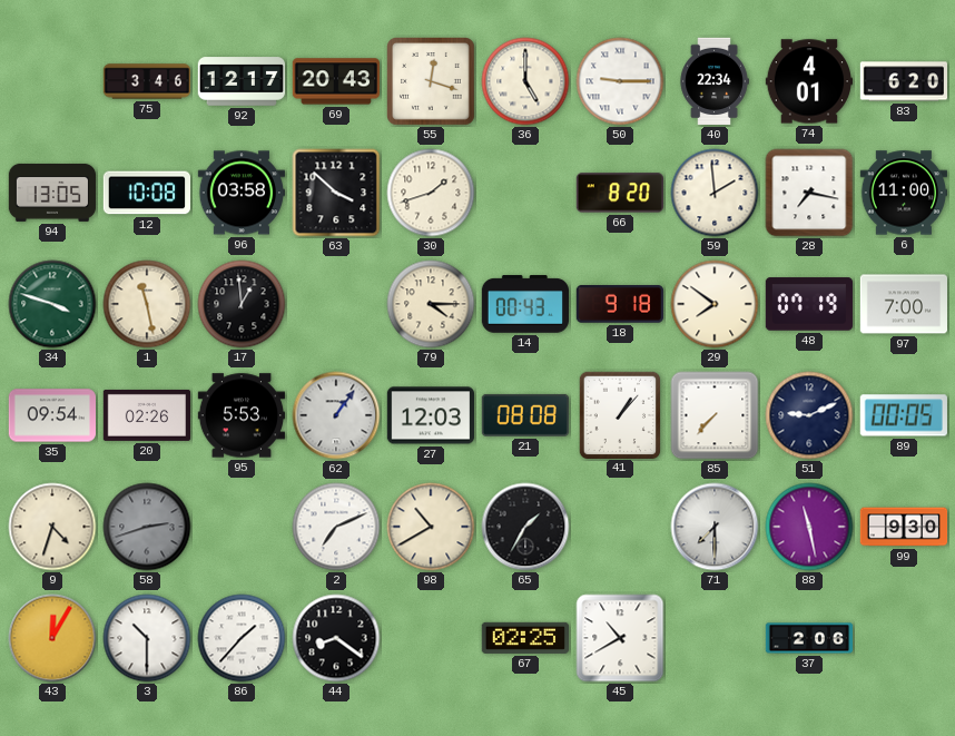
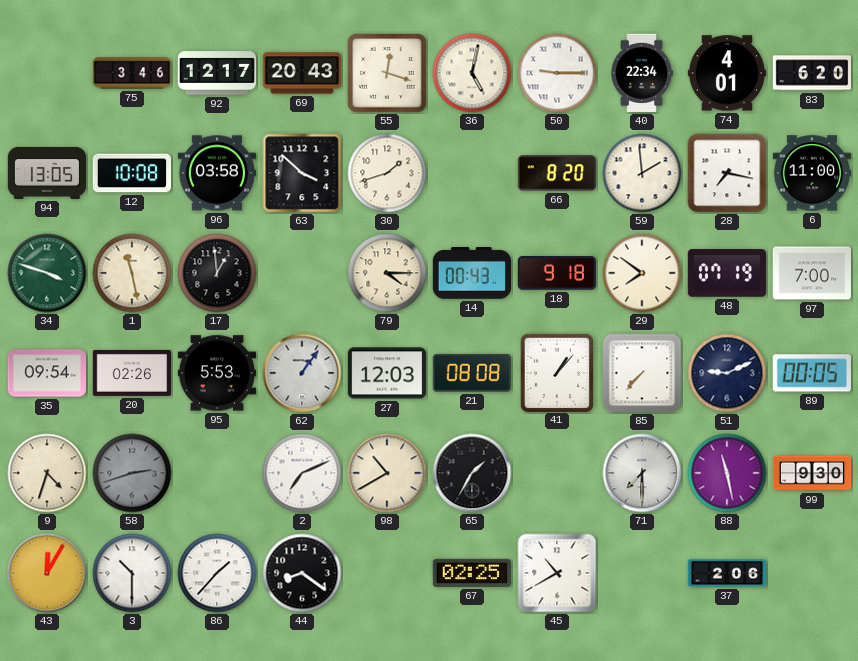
36: 5:00 -> 5:02
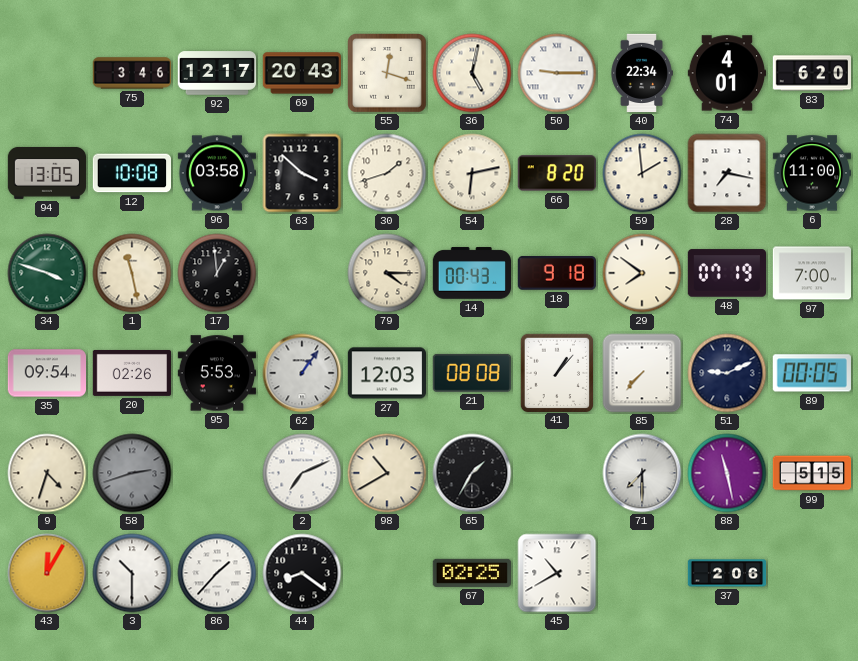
54: none -> 6:13
99: 9:30 -> 5:15
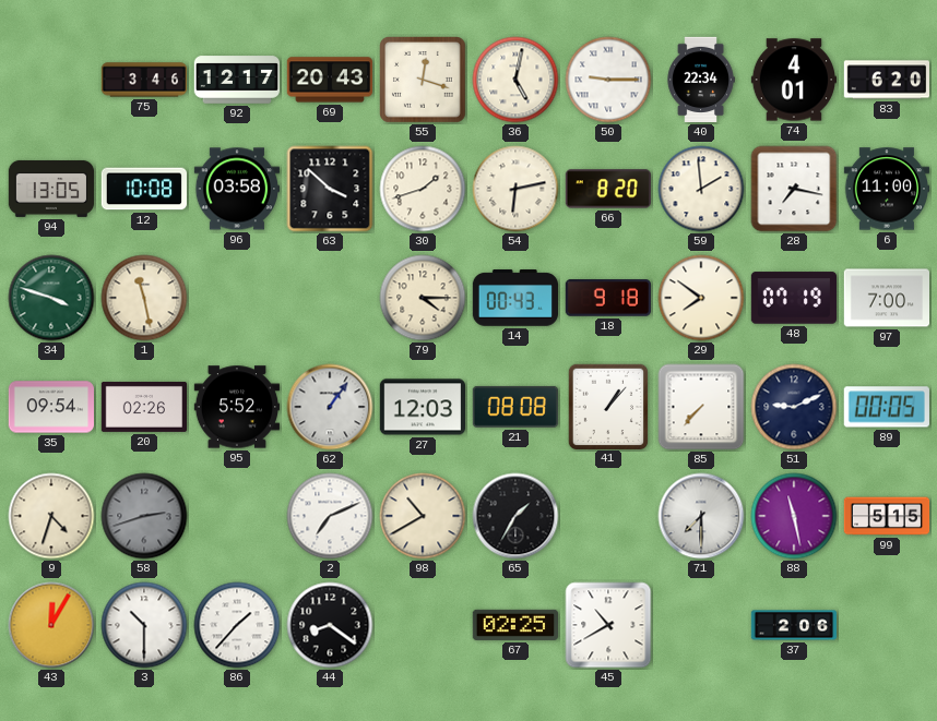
17: 12:59 -> none
95: 5:53 -> 5:52
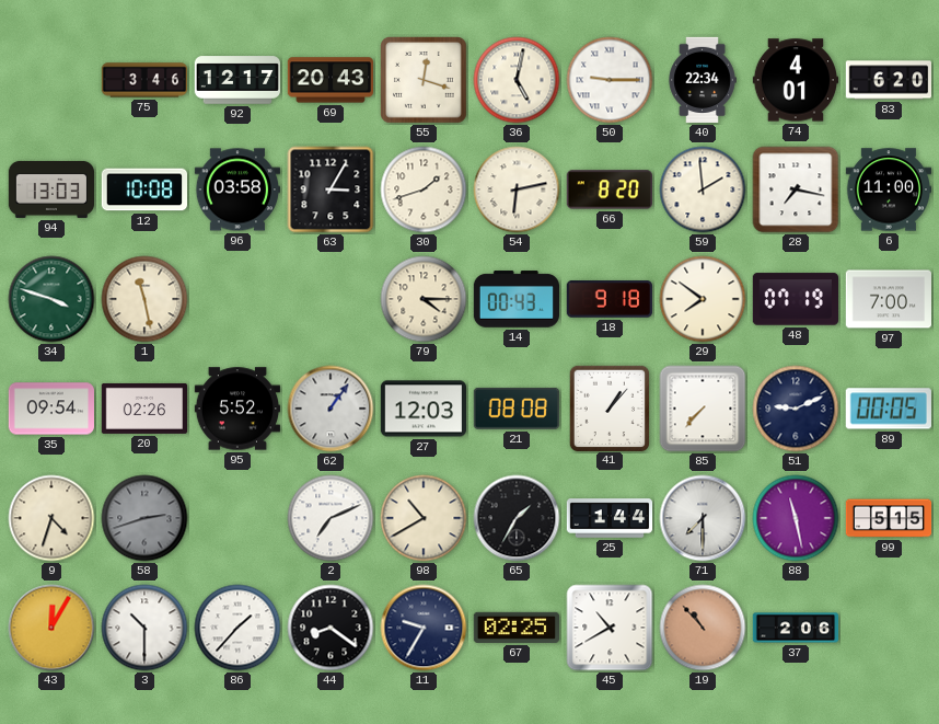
94: 13:05 -> 13:03
63: 3:52 -> 3:05
25: none -> 1:44
11: none -> 9:35
19: none -> 10:53
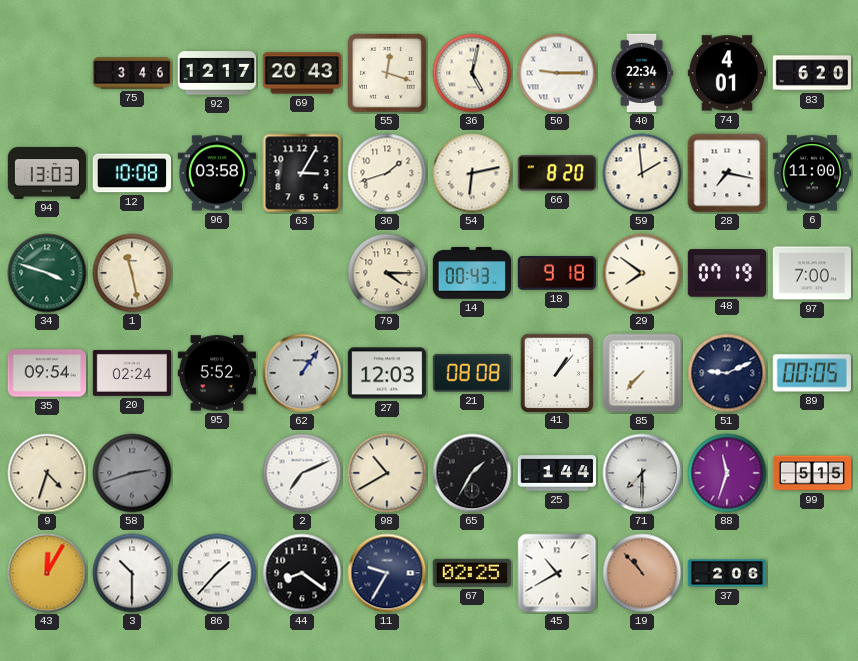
20: 02:26 -> 02:24
88: 11:28 -> 11:33
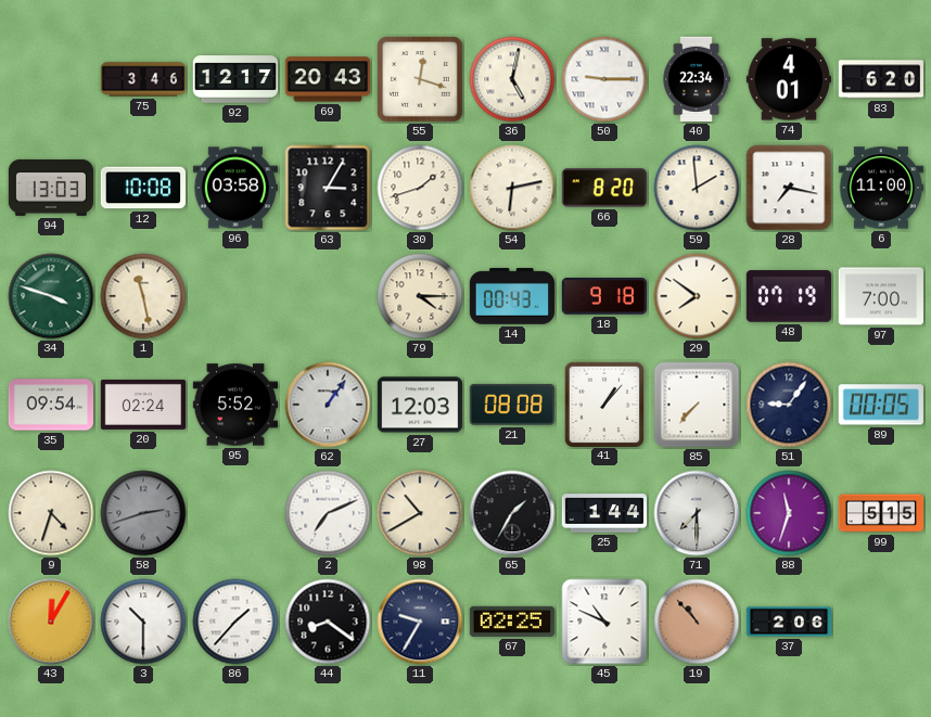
51: 9:11 -> 9:06
45: 10:40 -> 10:49
